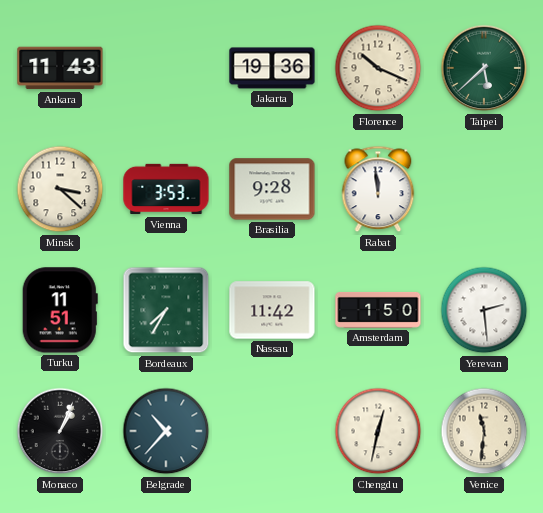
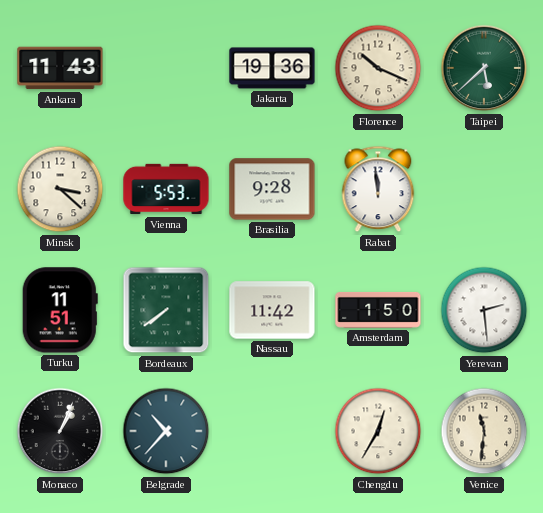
Vienna: 3:53 -> 5:53
Bordeaux: 7:35 -> 7:39
Chengdu: 12:32 -> 12:35
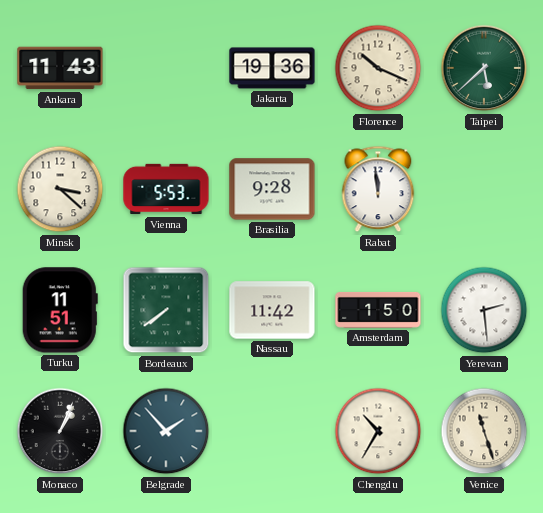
Belgrade: 10:37 -> 1:53
Chengdu: 12:35 -> 10:35
Venice: 11:31 -> 11:27
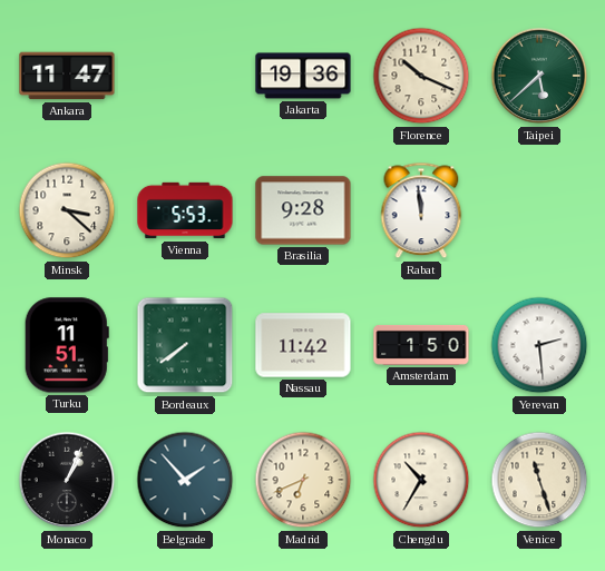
Ankara: 11:43 -> 11:47
Madrid: none -> 6:41
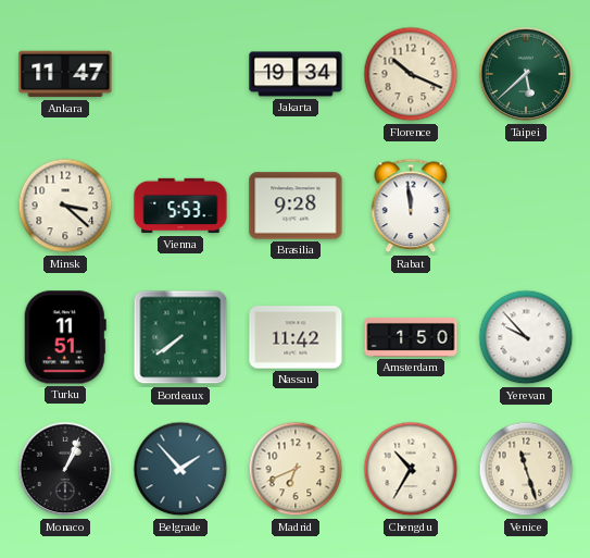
Jakarta: 19:36 -> 19:34
Yerevan: 2:29 -> 9:53
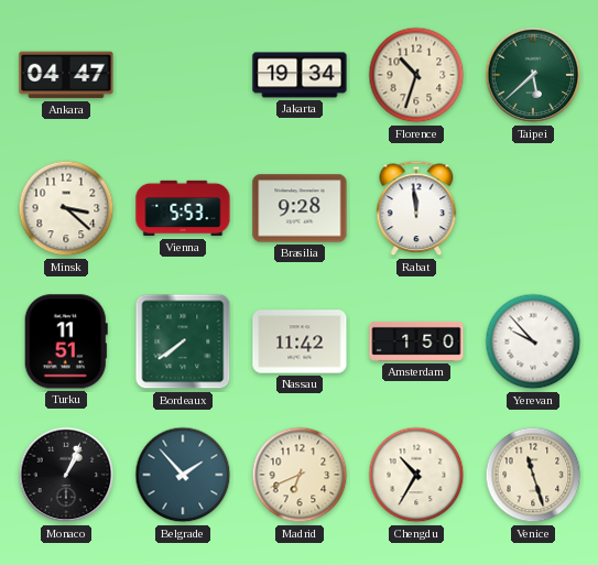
Ankara: 11:47 -> 04:47
Florence: 10:19 -> 10:33
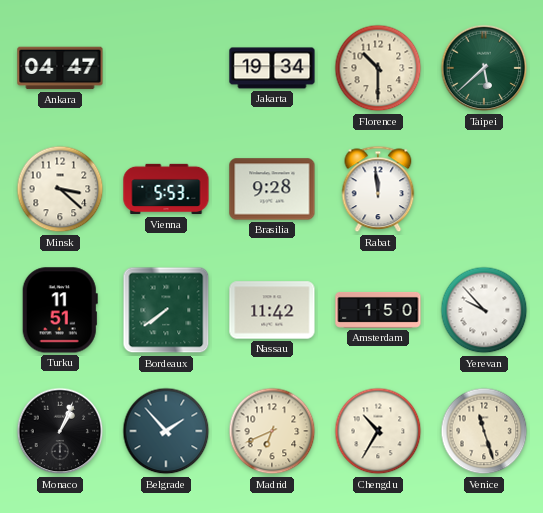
Florence: 10:33 -> 10:30
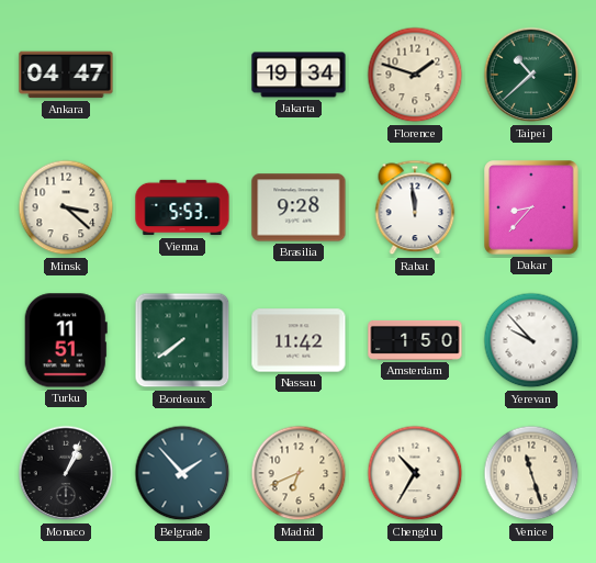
Florence: 10:30 -> 1:48
Taipei: 5:38 -> 10:38
Dakar: none -> 8:37
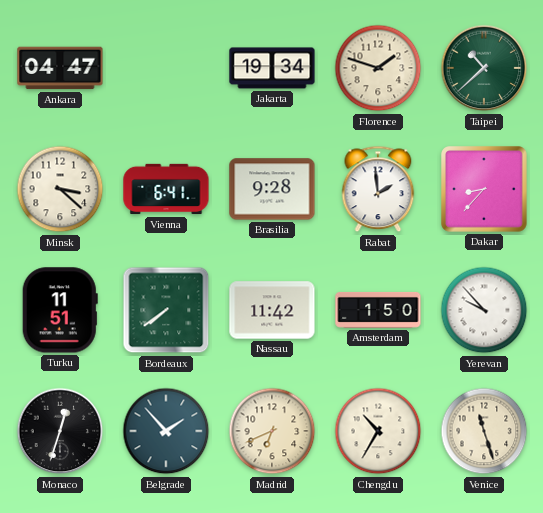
Vienna: 5:53 -> 6:41
Rabat: 11:59 -> 1:59
Monaco: 1:04 -> 12:33
